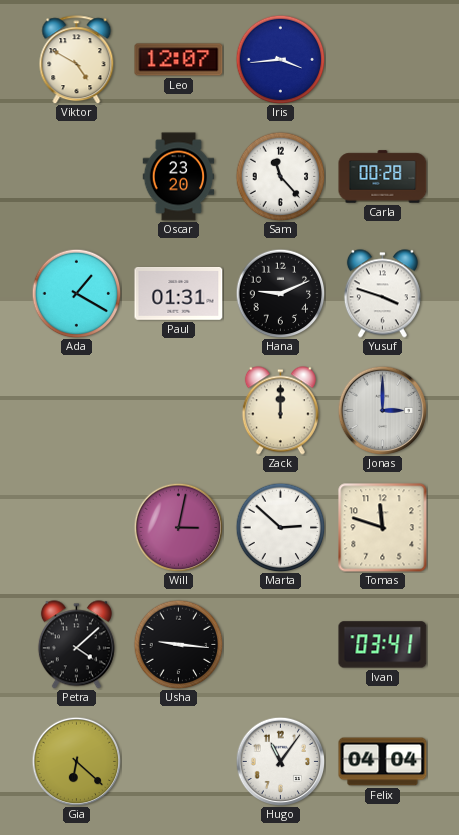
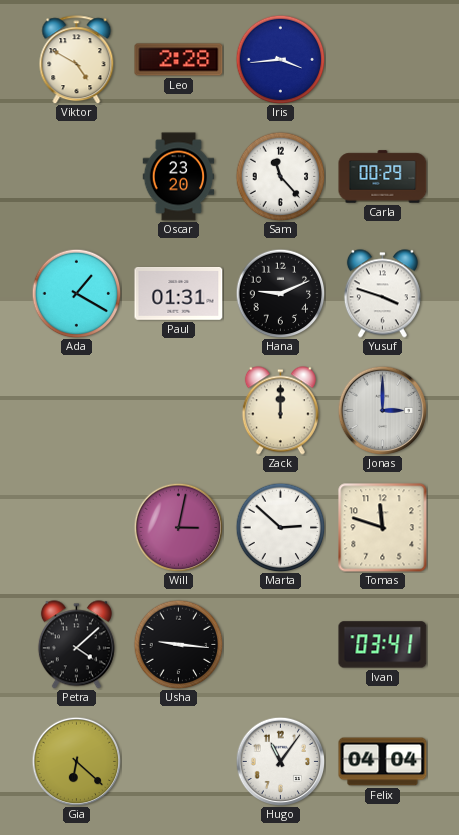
Leo: 12:07 -> 2:28
Carla: 00:28 -> 00:29
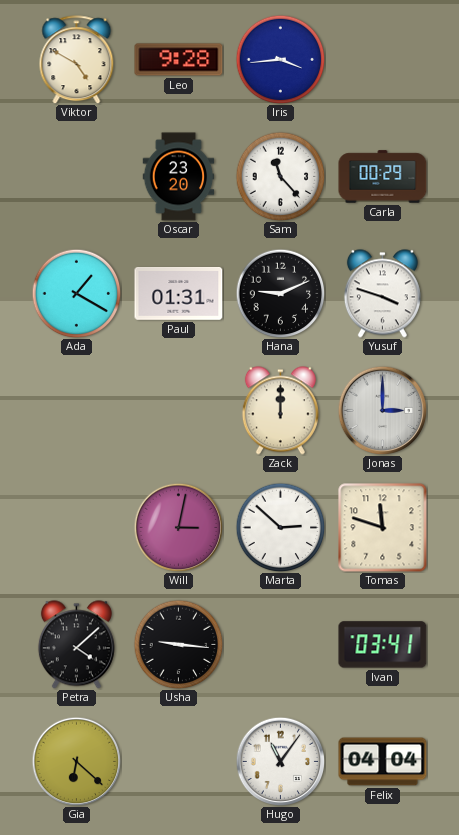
Leo: 2:28 -> 9:28
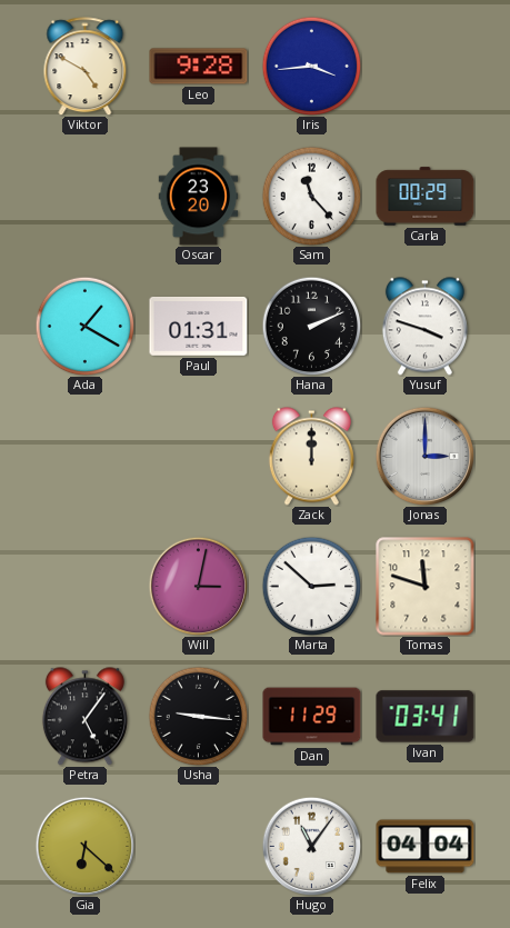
Hana: 9:11 -> 2:11
Petra: 4:08 -> 5:06
Dan: none -> 11:29
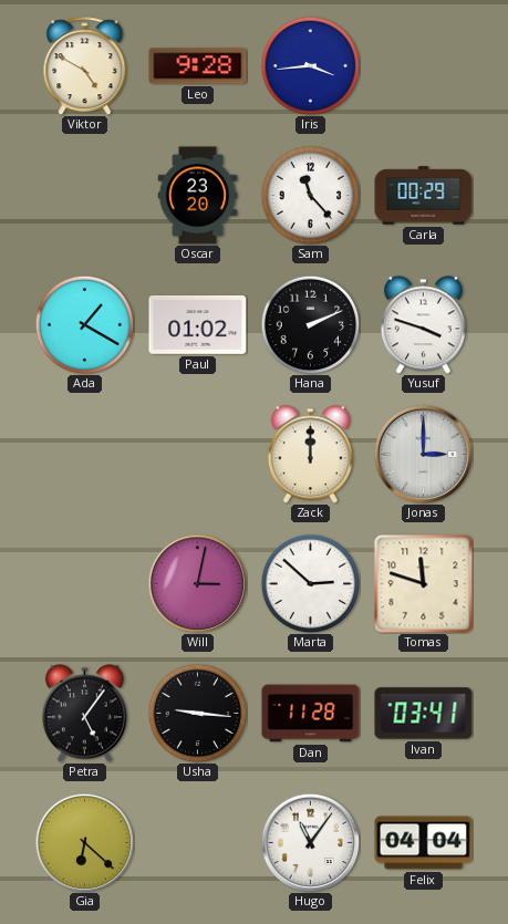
Paul: 01:31 -> 01:02
Dan: 11:29 -> 11:28
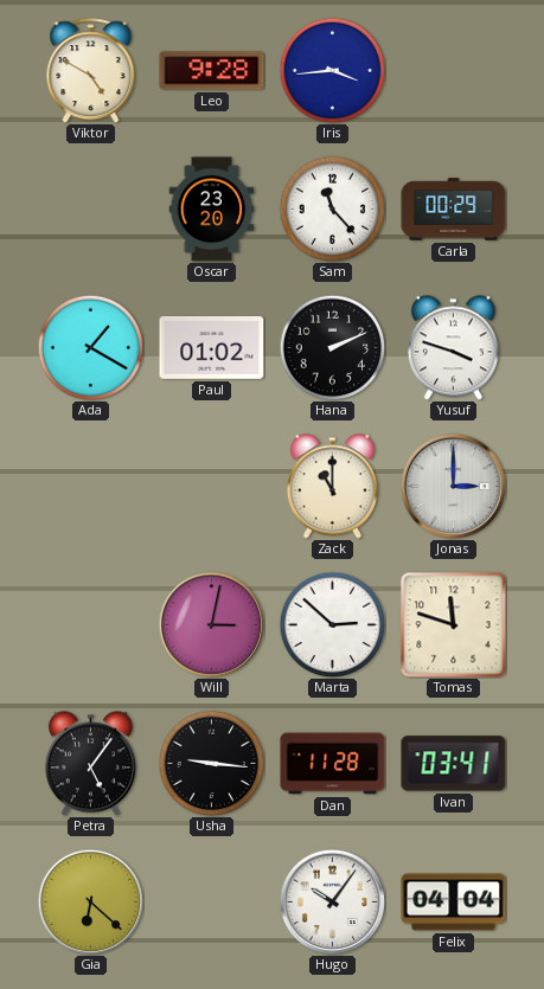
Zack: 12:00 -> 11:00
Hugo: 11:06 -> 10:06
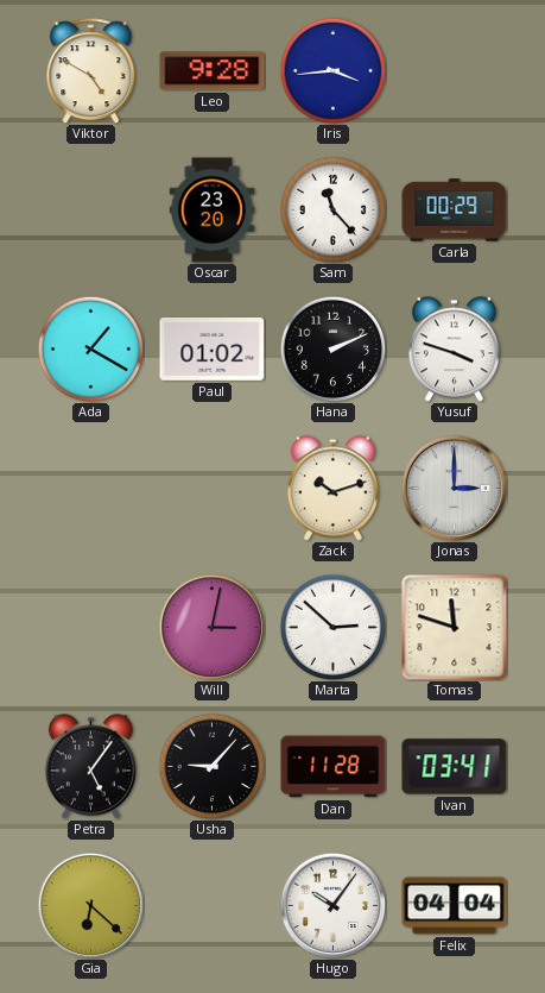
Zack: 11:00 -> 10:12
Usha: 9:16 -> 9:07
